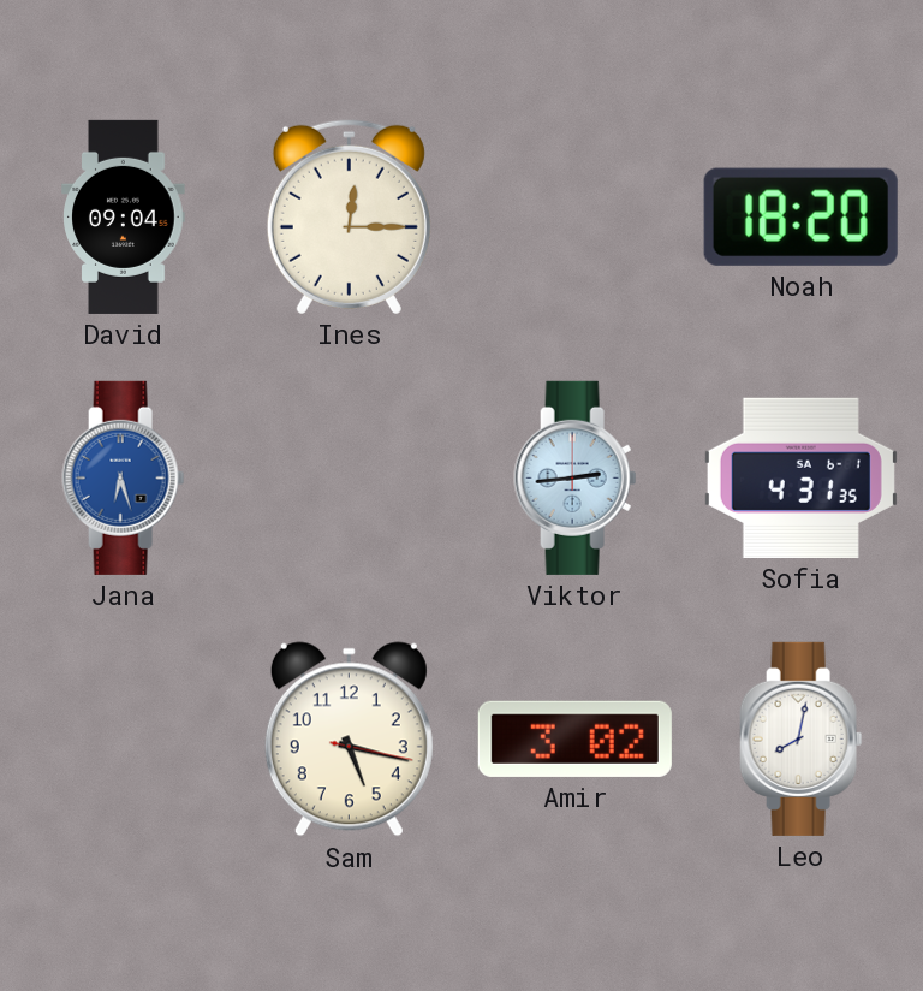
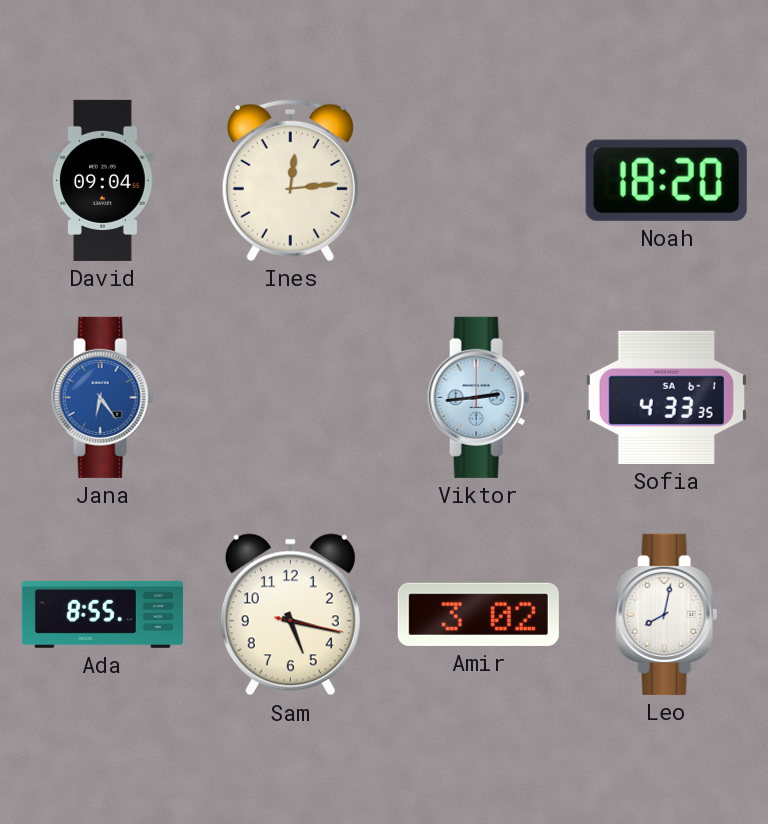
Ines: 12:15 -> 12:14
Jana: 6:27 -> 6:24
Sofia: 4:31 -> 4:33
Ada: none -> 8:55
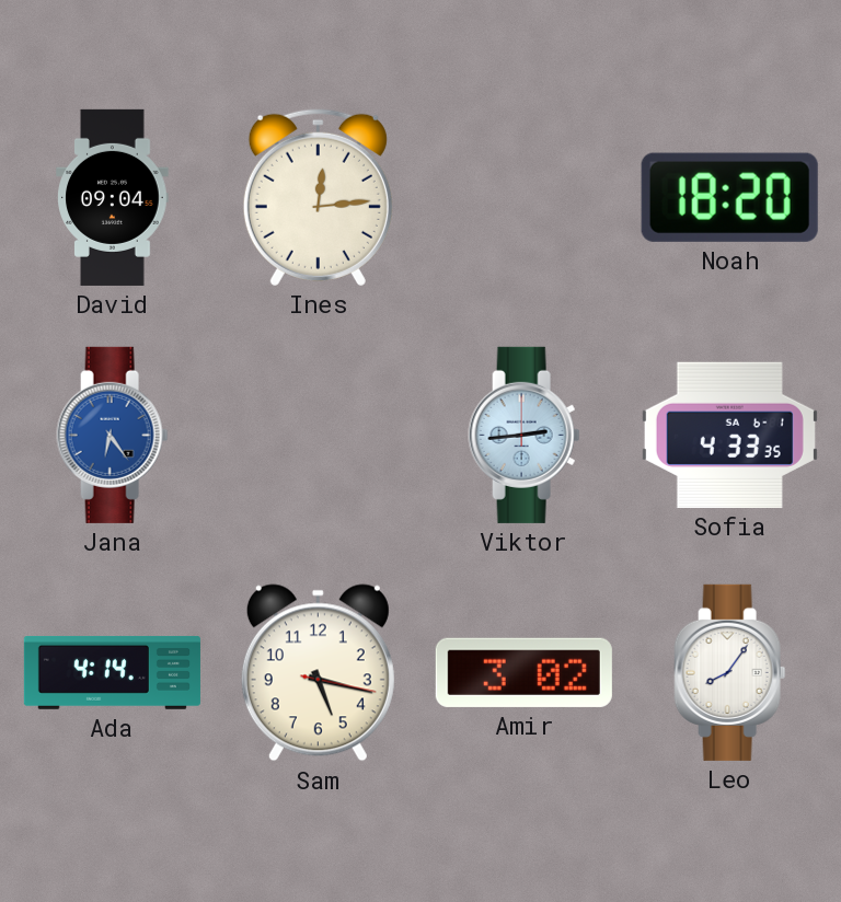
Ada: 8:55 -> 4:14
Leo: 8:02 -> 8:06
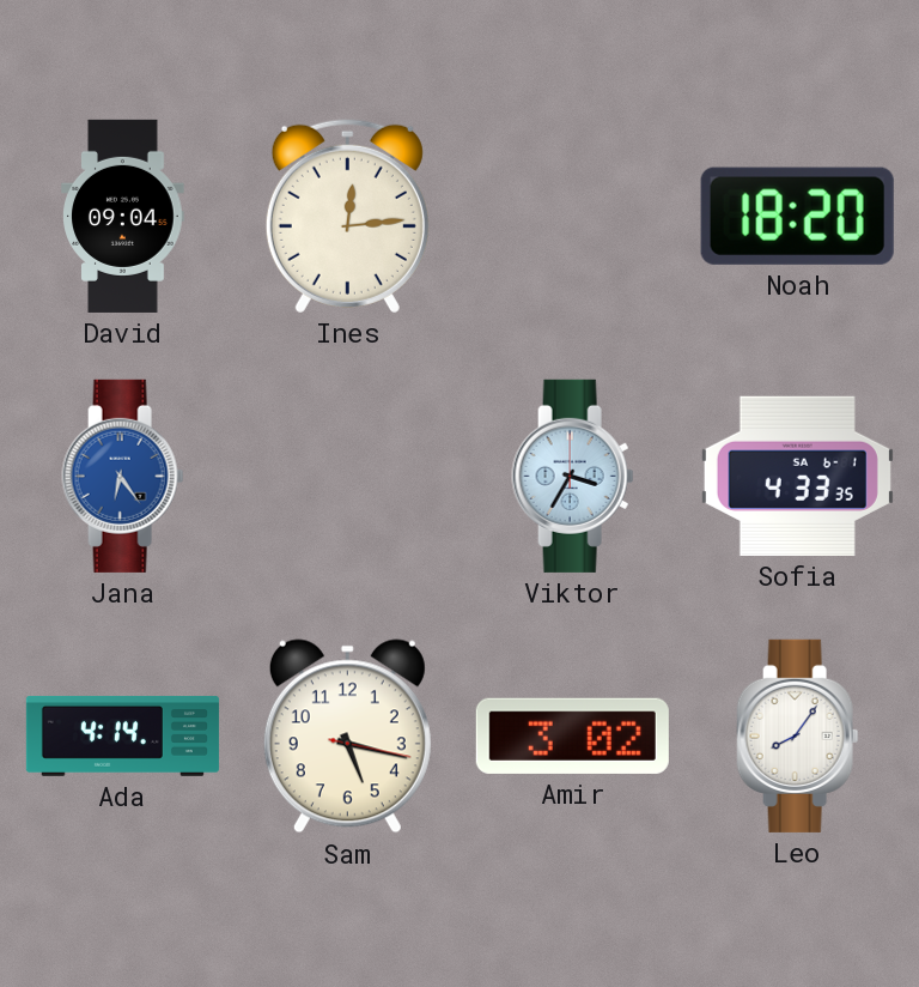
Viktor: 2:44 -> 3:35
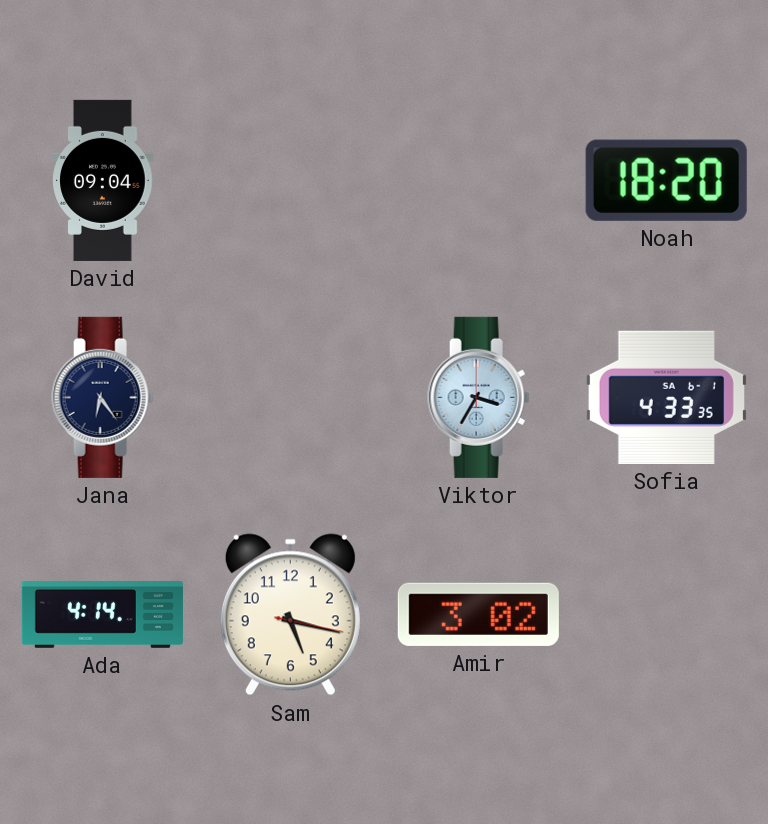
Ines: 12:14 -> none
Jana dial: blue -> navy
Leo: 8:06 -> none
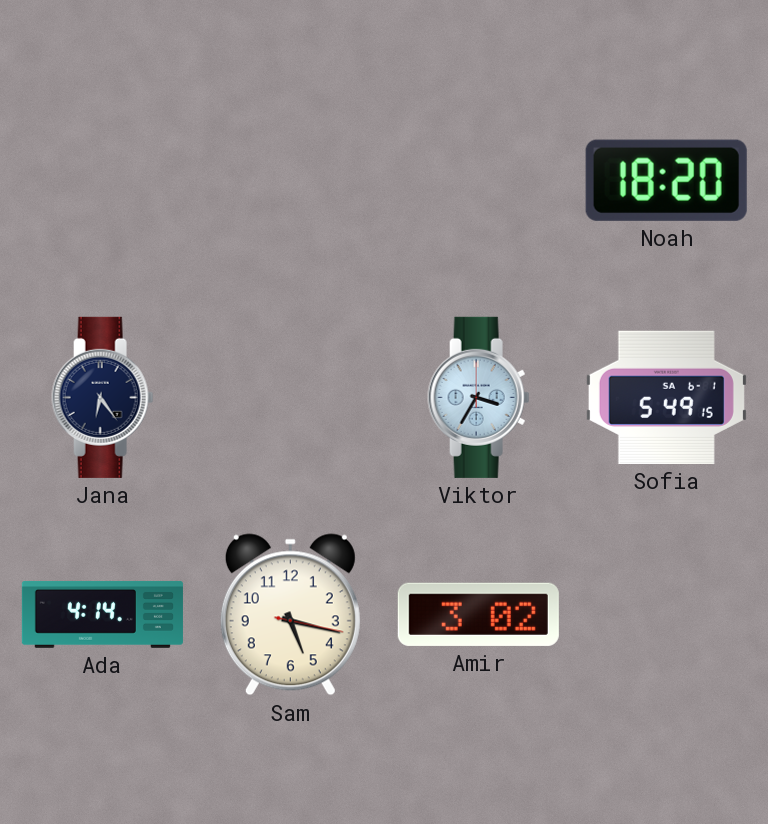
David: 09:04 -> none
Sofia: 4:33 -> 5:49
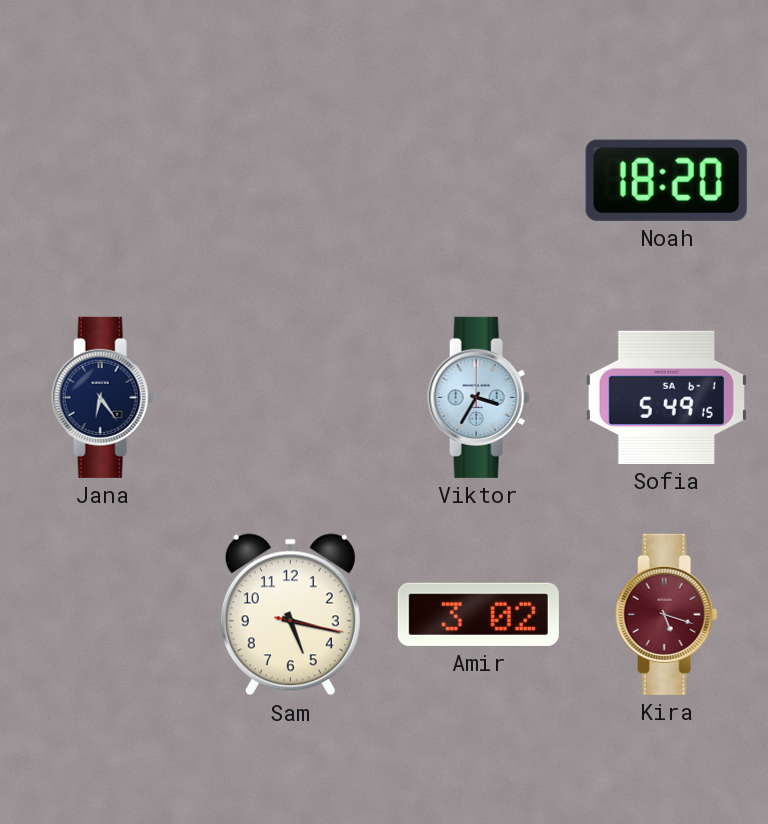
Ada: 4:14 -> none
Kira: none -> 5:18
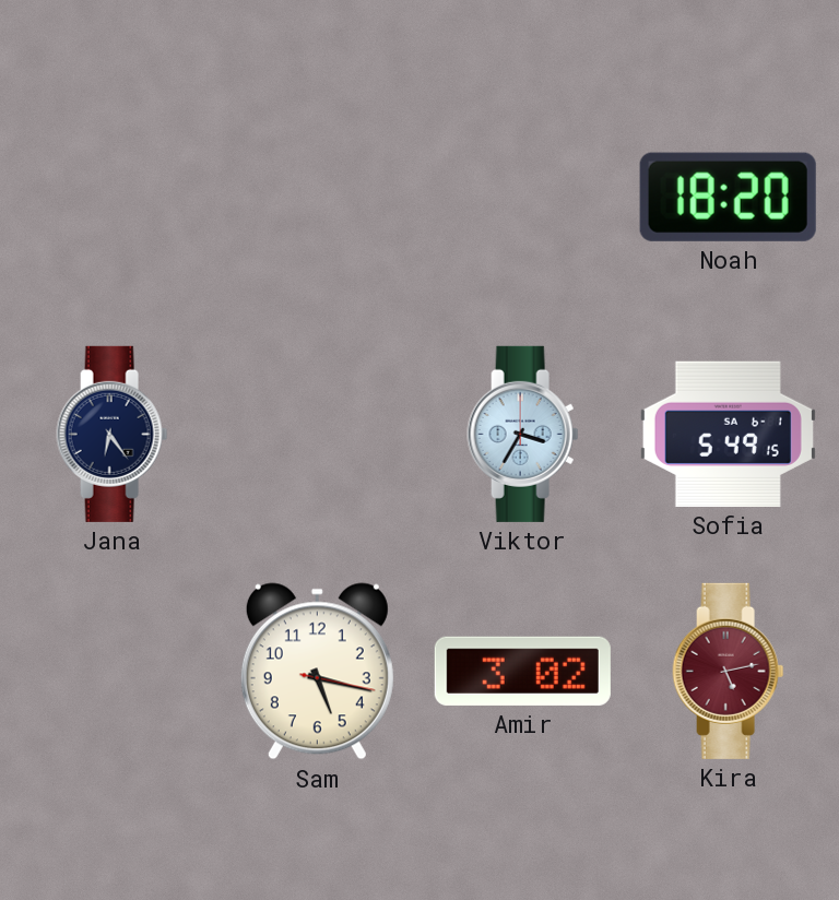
Kira: 5:18 -> 5:13
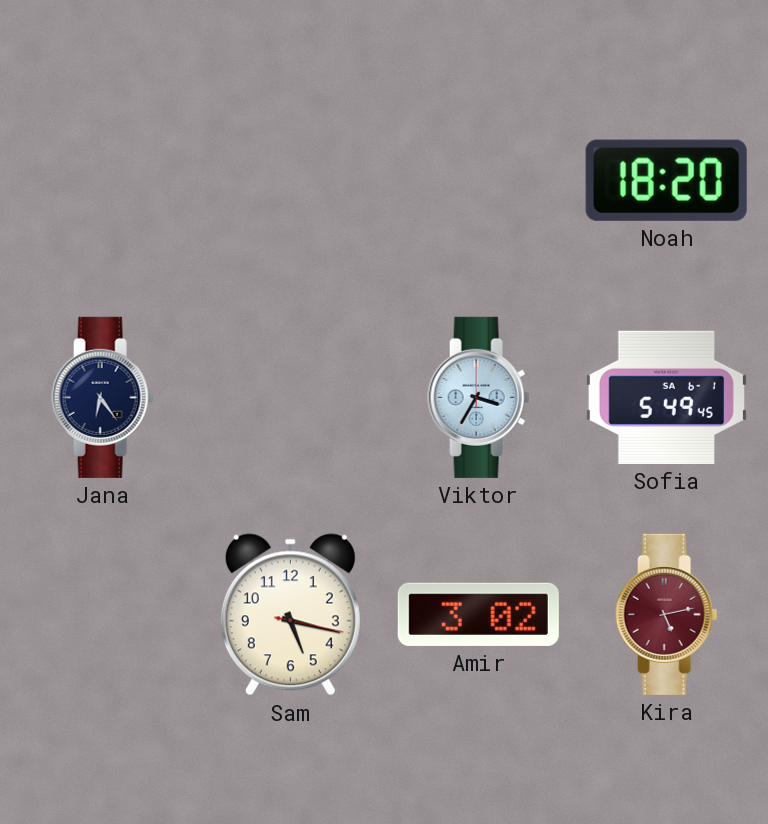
Sofia: 5:49:15 -> 5:49:45
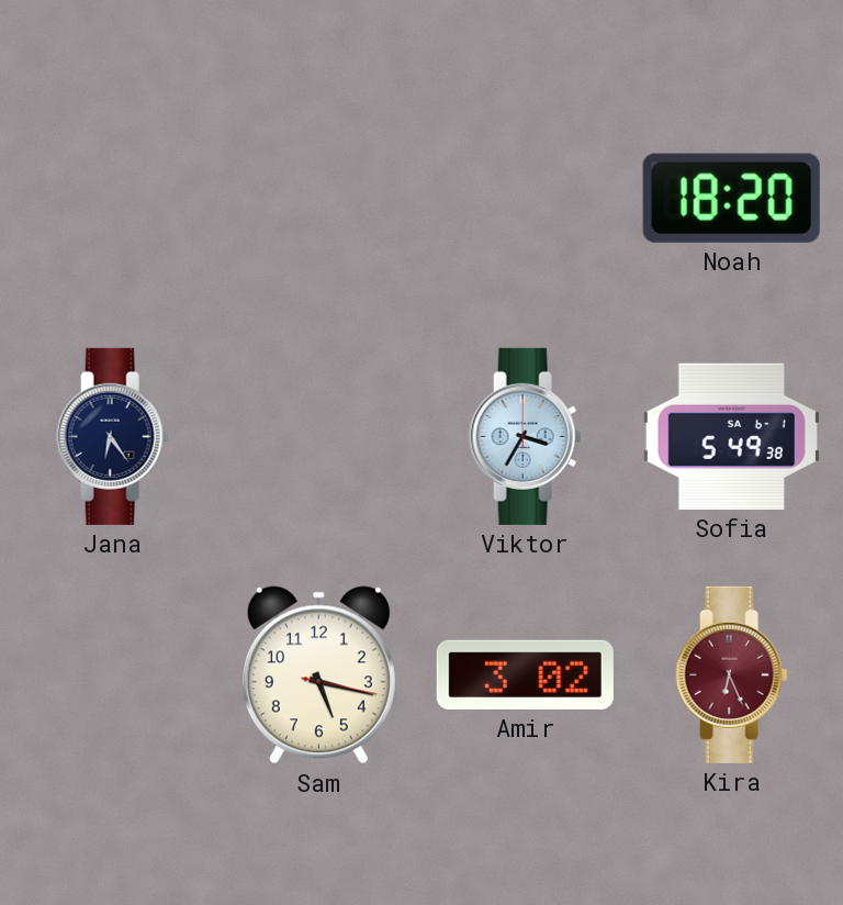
Sofia: 5:49:45 -> 5:49:38
Kira: 5:13 -> 6:26
